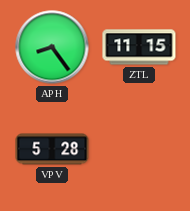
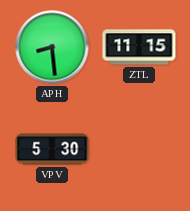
APH: 8:24 -> 8:29
VPV: 5:28 -> 5:30
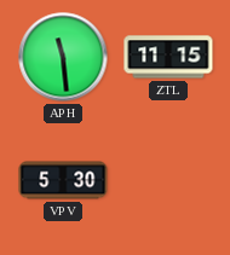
APH: 8:29 -> 11:29
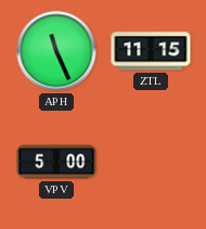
APH: 11:29 -> 11:26
VPV: 5:30 -> 5:00
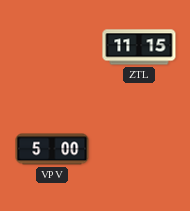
APH: 11:26 -> none
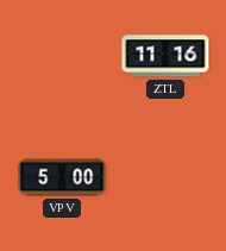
ZTL: 11:15 -> 11:16
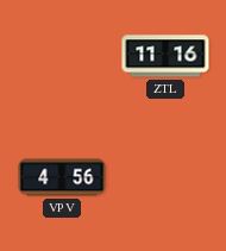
VPV: 5:00 -> 4:56
